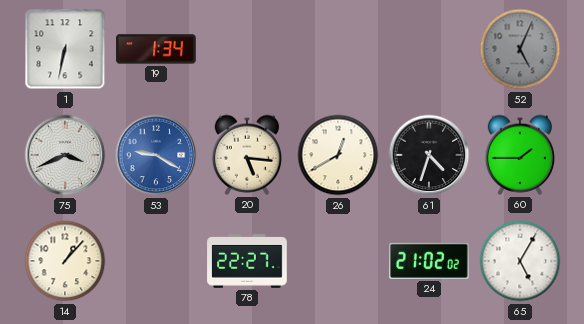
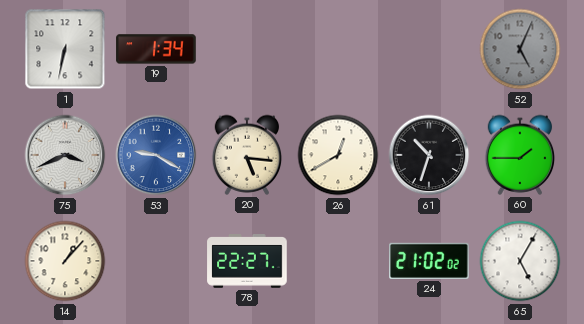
61: 4:33 -> 10:33
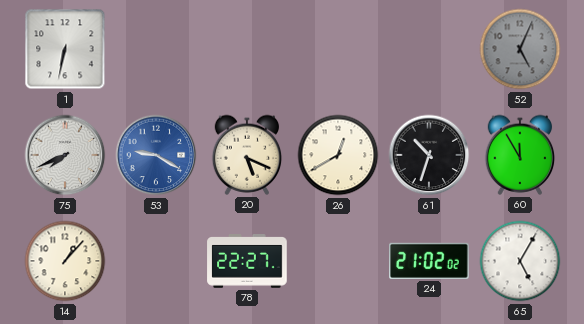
19: 1:34 -> none
75: 3:41 -> 7:41
20: 5:16 -> 5:19
60: 1:45 -> 11:55
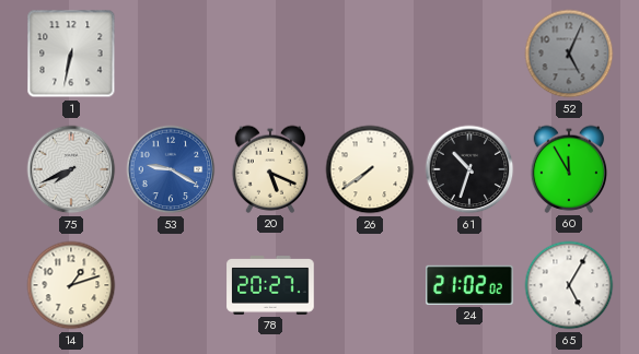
26: 12:40 -> 7:39
14: 1:07 -> 1:12
78: 22:27 -> 20:27
